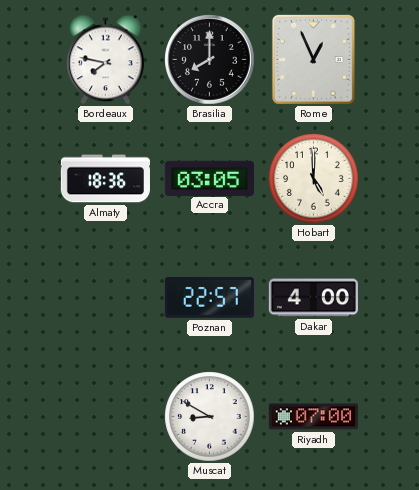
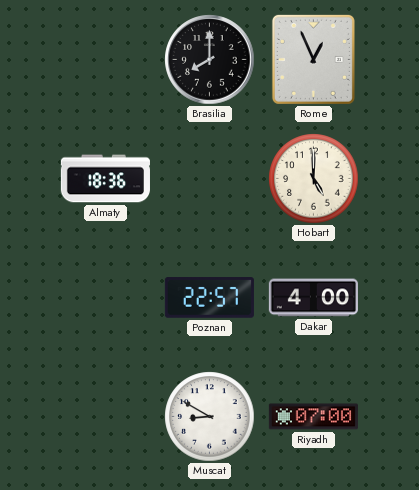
Bordeaux: 7:47 -> none
Accra: 03:05 -> none
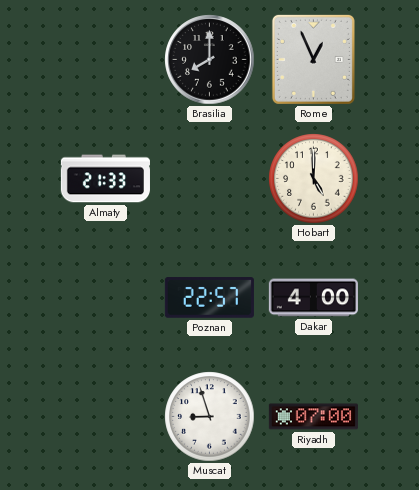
Almaty: 18:36 -> 21:33
Muscat: 8:50 -> 8:57
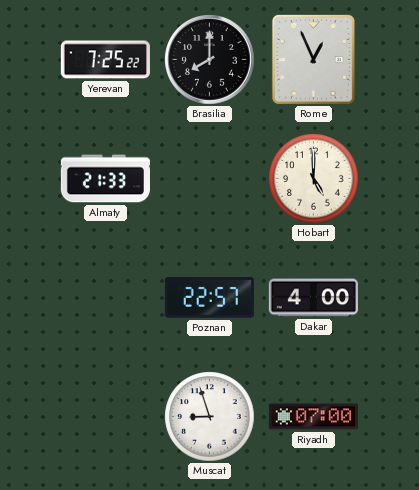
Yerevan: none -> 7:25
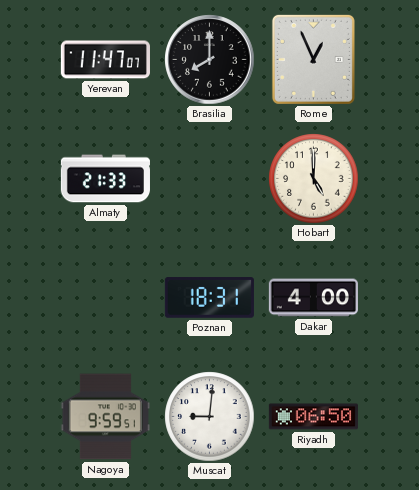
Yerevan: 7:25 -> 11:47
Poznan: 22:57 -> 18:31
Nagoya: none -> 9:59
Muscat: 8:57 -> 9:01
Riyadh: 07:00 -> 06:50
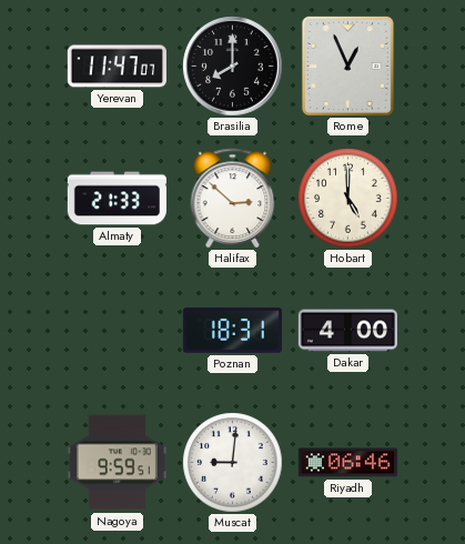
Halifax: none -> 2:52
Riyadh: 06:50 -> 06:46
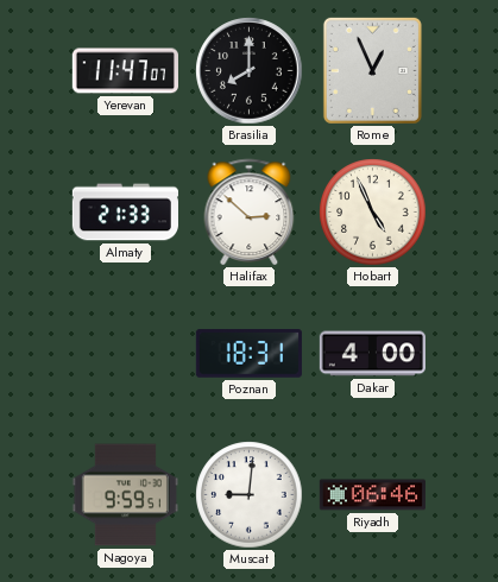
Hobart: 5:00 -> 4:56
